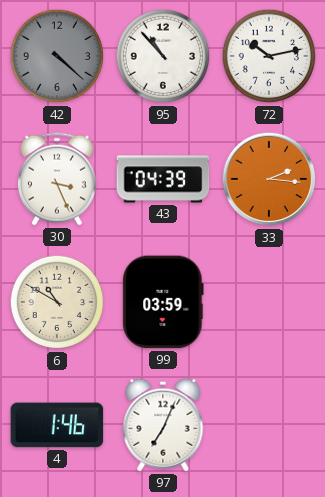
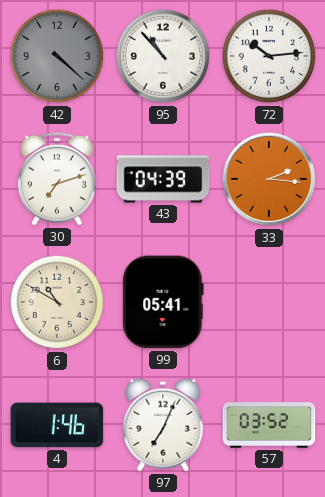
72: 10:13 -> 10:14
30: 3:26 -> 7:12
99: 03:59 -> 05:41
57: none -> 03:52
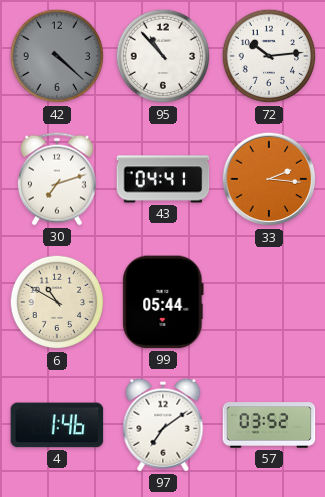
43: 04:39 -> 04:41
99: 05:41 -> 05:44
97: 7:04 -> 7:09
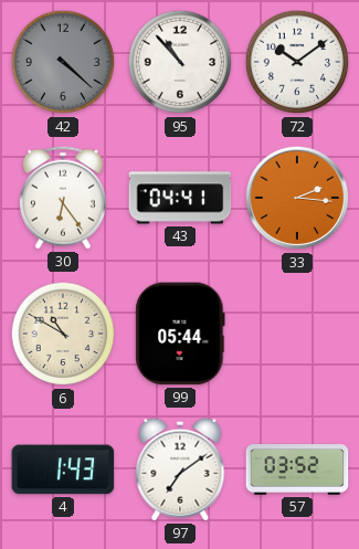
72: 10:14 -> 10:09
30: 7:12 -> 6:24
4: 1:46 -> 1:43
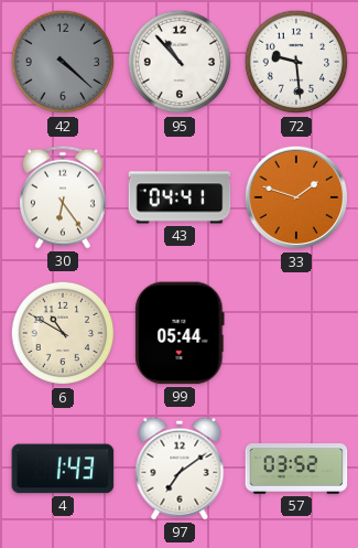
72: 10:09 -> 9:29
33: 2:16 -> 1:48
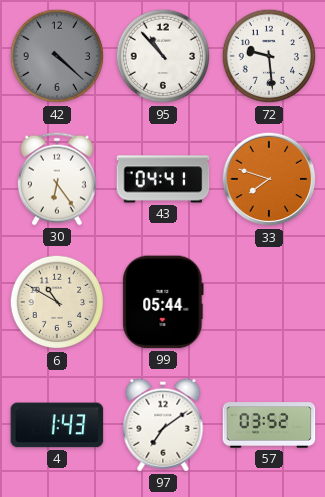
33: 1:48 -> 7:48
